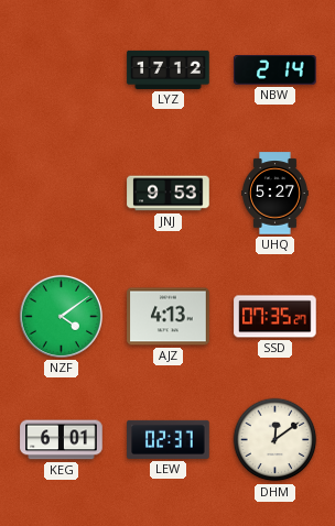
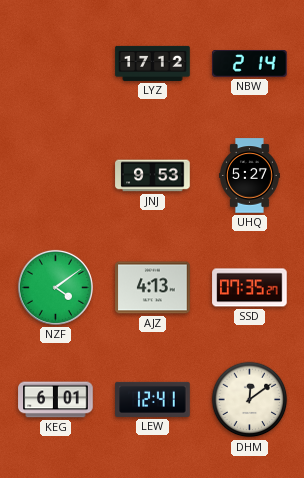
LEW: 02:37 -> 12:41
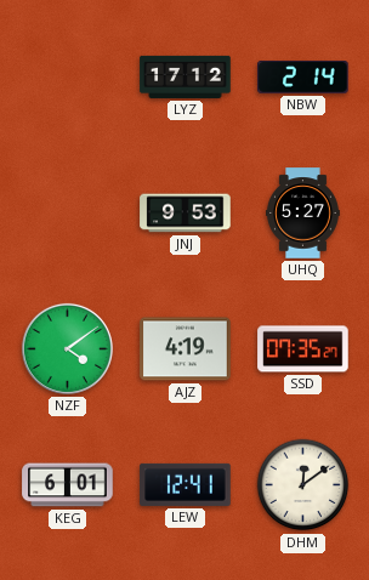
AJZ: 4:13 -> 4:19
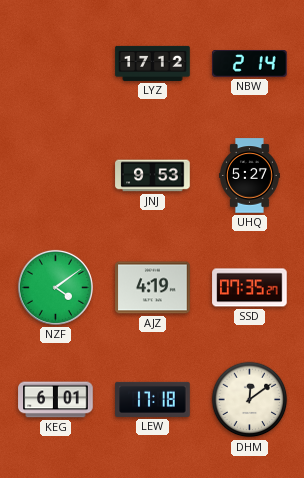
LEW: 12:41 -> 17:18
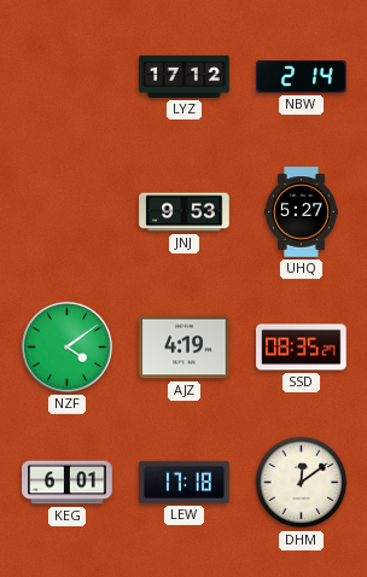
SSD: 07:35 -> 08:35
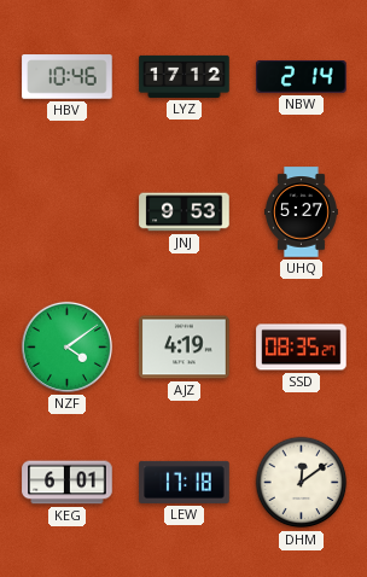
HBV: none -> 10:46
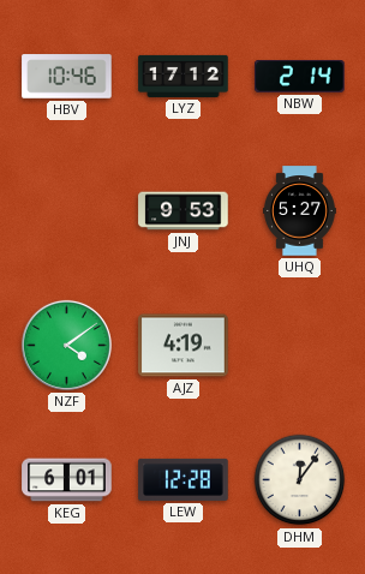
SSD: 08:35 -> none
LEW: 17:18 -> 12:28
DHM: 12:09 -> 12:06
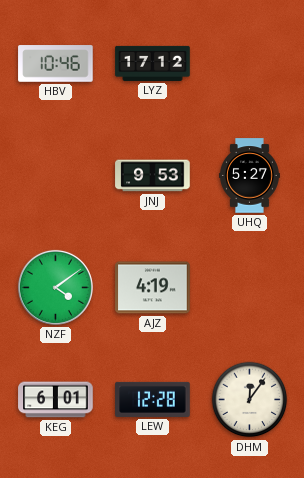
NBW: 2:14 -> none
